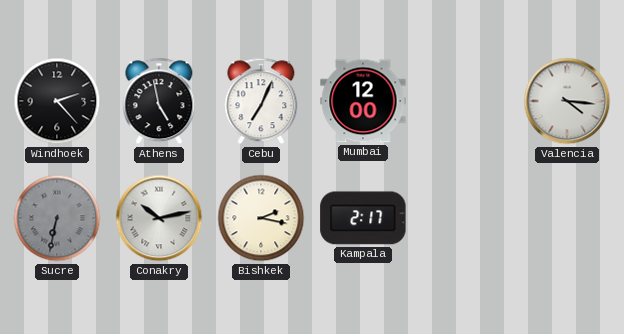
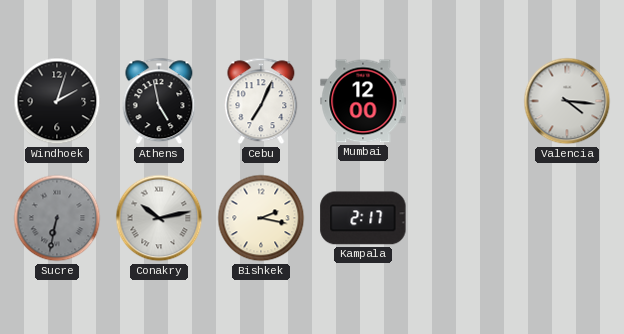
Windhoek: 2:23 -> 2:03
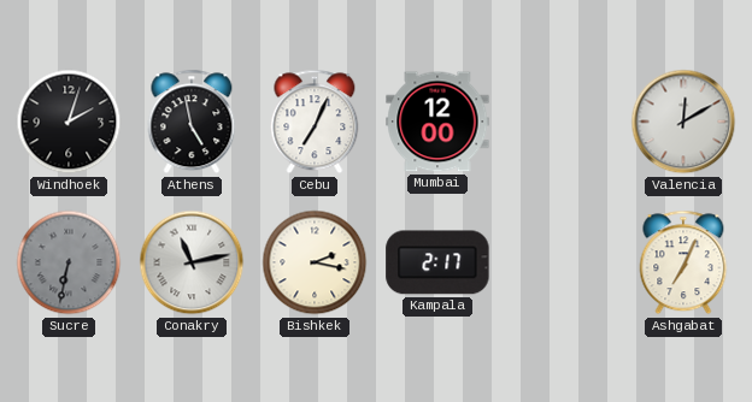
Valencia: 4:16 -> 12:10
Conakry: 10:13 -> 11:13
Ashgabat: none -> 7:04
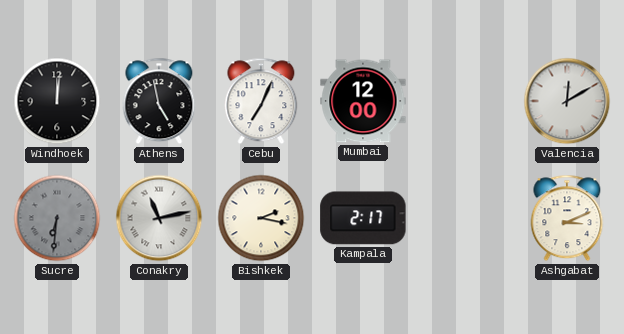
Windhoek: 2:03 -> 12:01
Sucre: 6:32 -> 6:31
Ashgabat: 7:04 -> 3:11
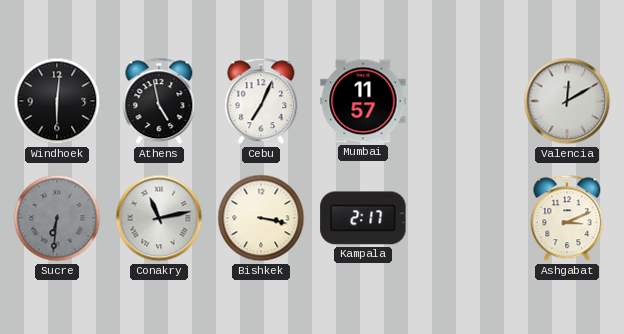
Windhoek: 12:01 -> 6:01
Mumbai: 12:00 -> 11:57
Bishkek: 2:17 -> 3:17
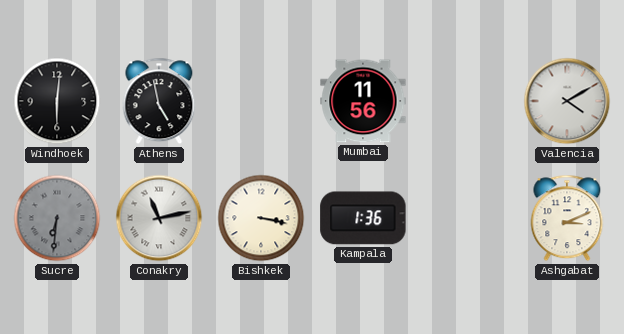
Cebu: 7:04 -> none
Mumbai: 11:57 -> 11:56
Valencia: 12:10 -> 4:10
Kampala: 2:17 -> 1:36
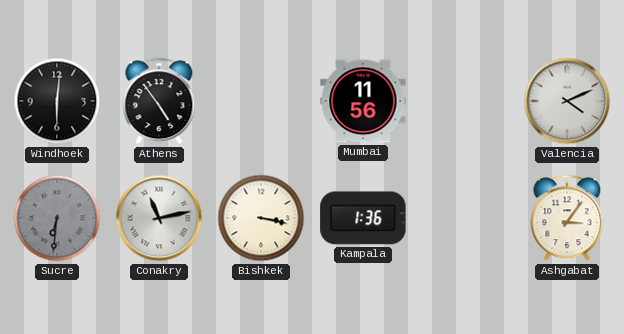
Athens: 4:58 -> 4:54
Valencia: 4:10 -> 4:11
Ashgabat: 3:11 -> 3:06
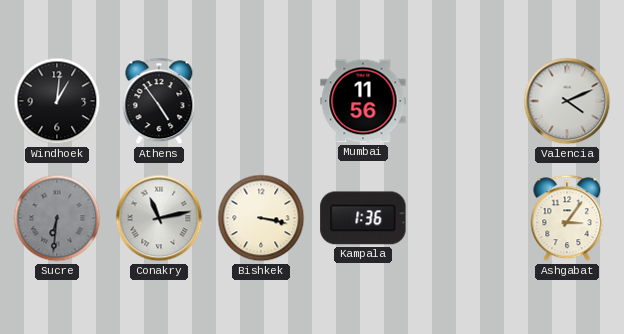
Windhoek: 6:01 -> 1:01
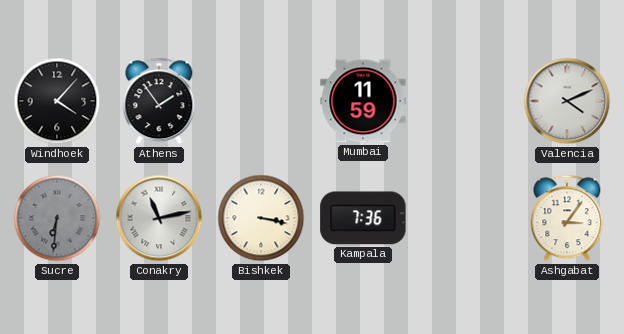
Windhoek: 1:01 -> 4:07
Athens: 4:54 -> 1:54
Mumbai: 11:56 -> 11:59
Kampala: 1:36 -> 7:36
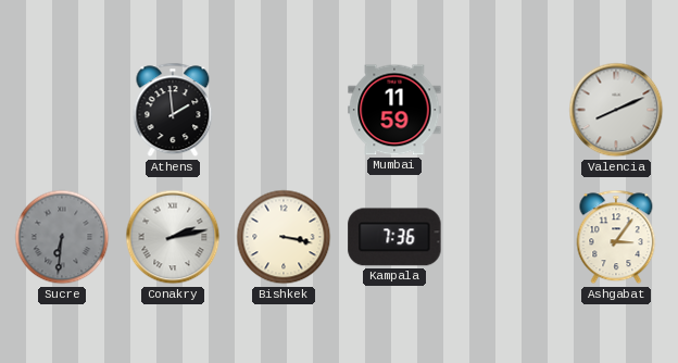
Windhoek: 4:07 -> none
Athens: 1:54 -> 1:59
Valencia: 4:11 -> 8:11
Conakry: 11:13 -> 2:13
